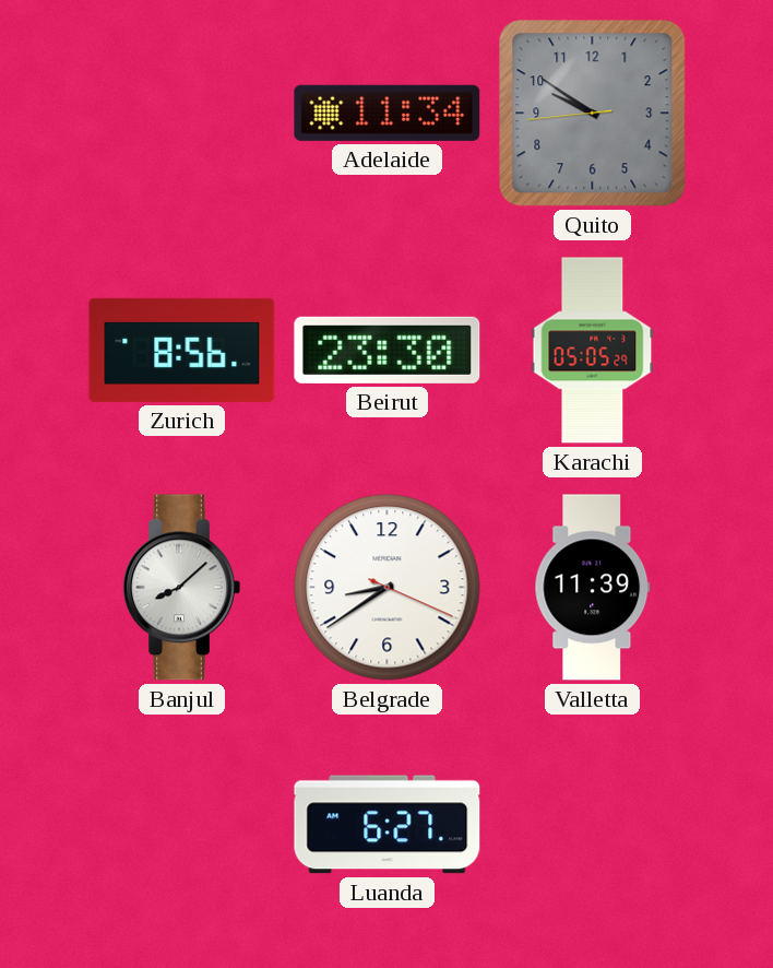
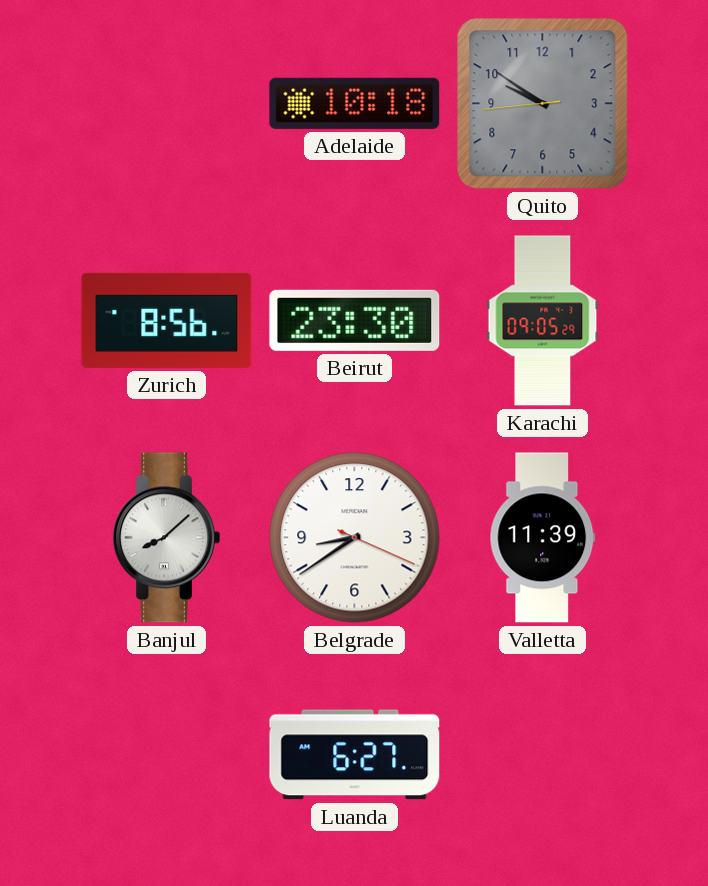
Adelaide: 11:34 -> 10:18
Karachi: 05:05 -> 09:05
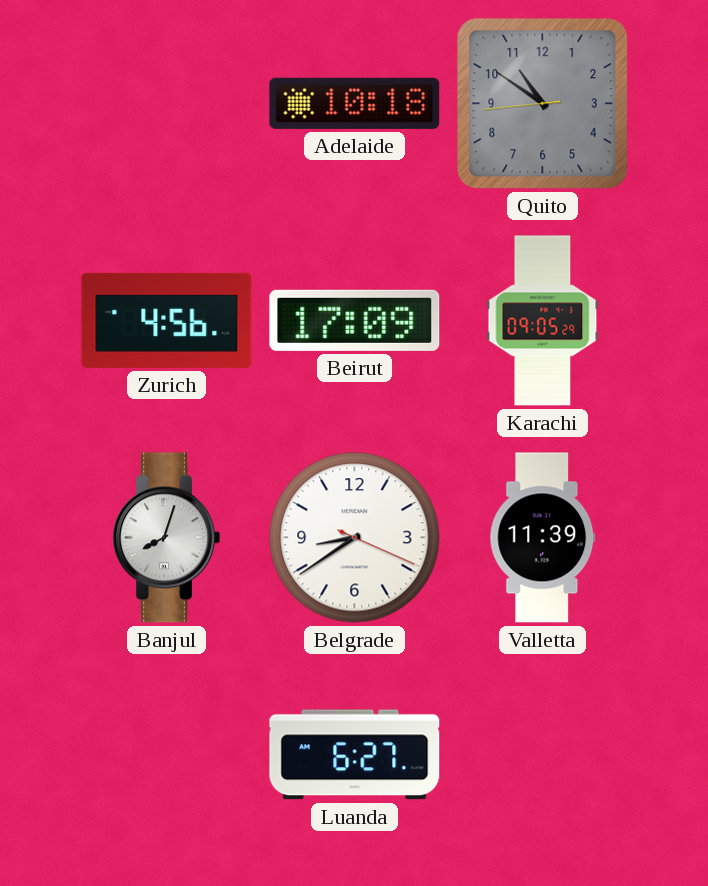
Quito: 9:50 -> 10:50
Zurich: 8:56 -> 4:56
Beirut: 23:30 -> 17:09
Banjul: 8:08 -> 8:03
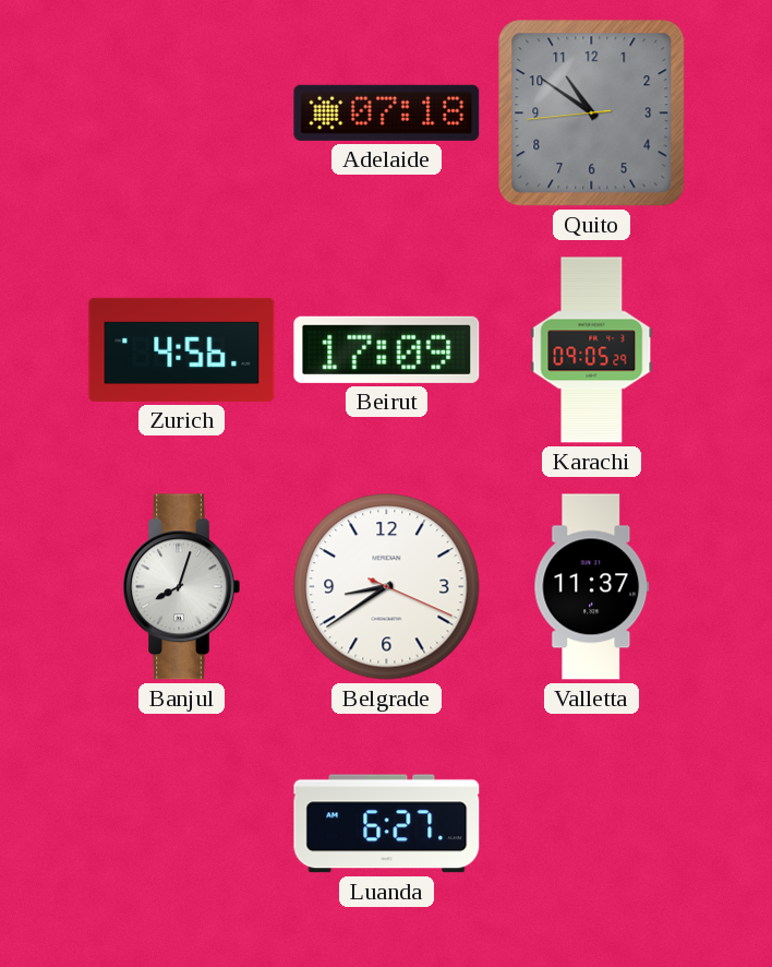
Adelaide: 10:18 -> 07:18
Valletta: 11:39 -> 11:37
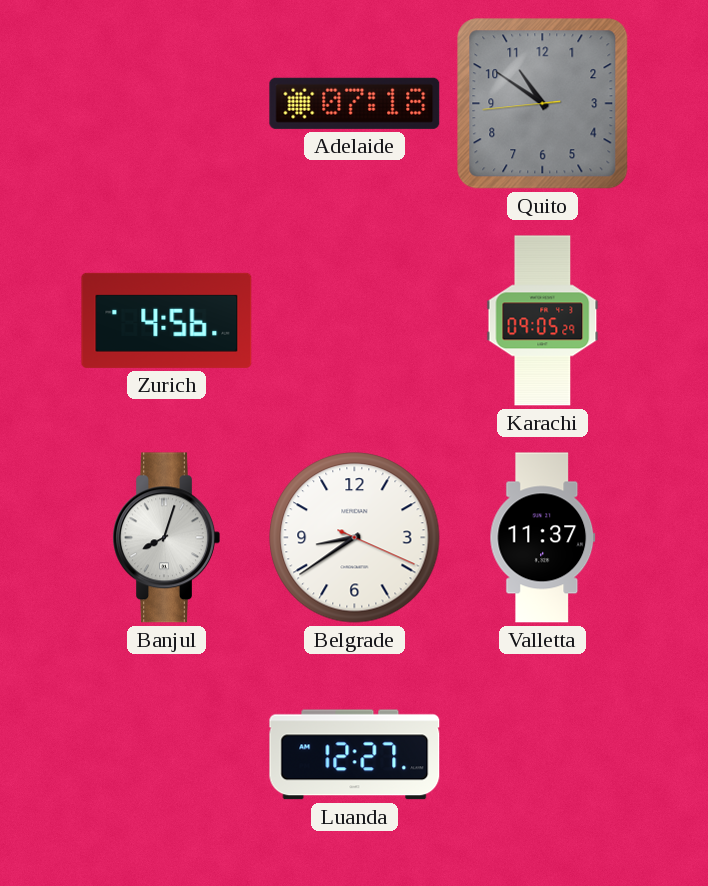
Beirut: 17:09 -> none
Luanda: 6:27 -> 12:27
